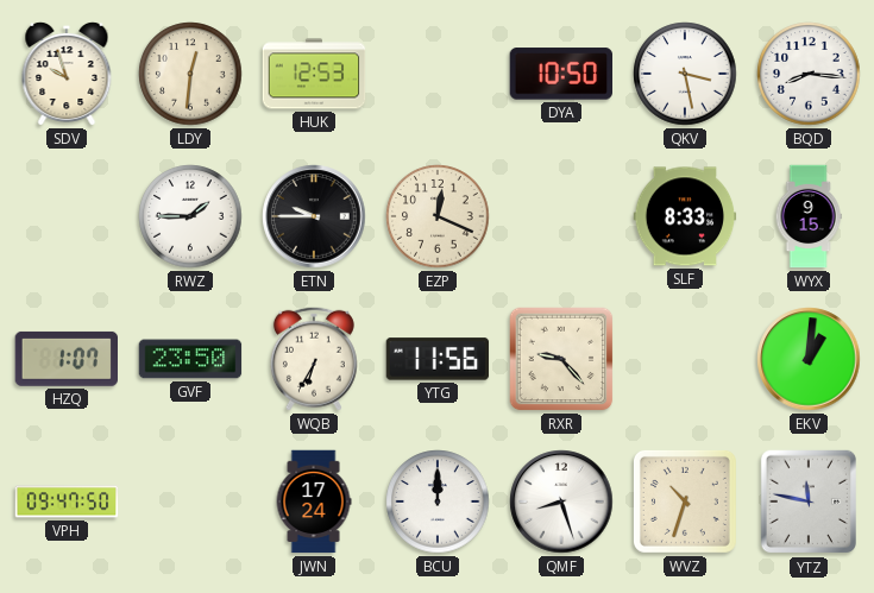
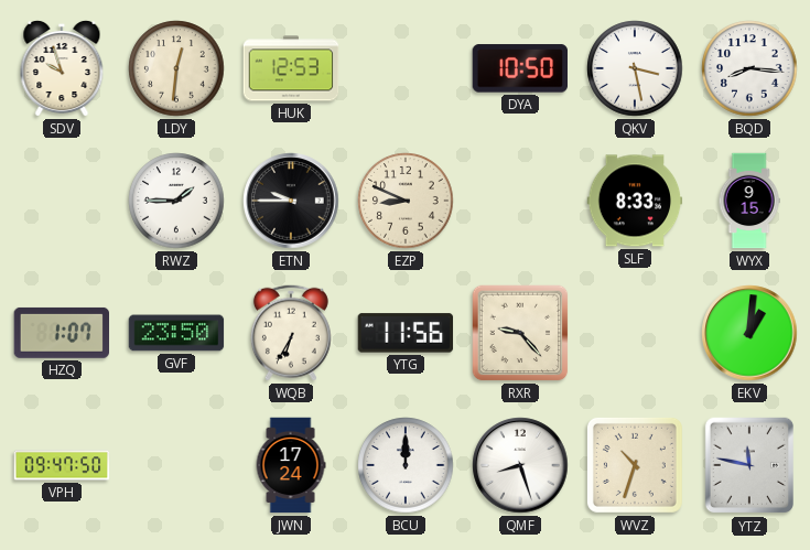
EZP: 12:19 -> 8:49
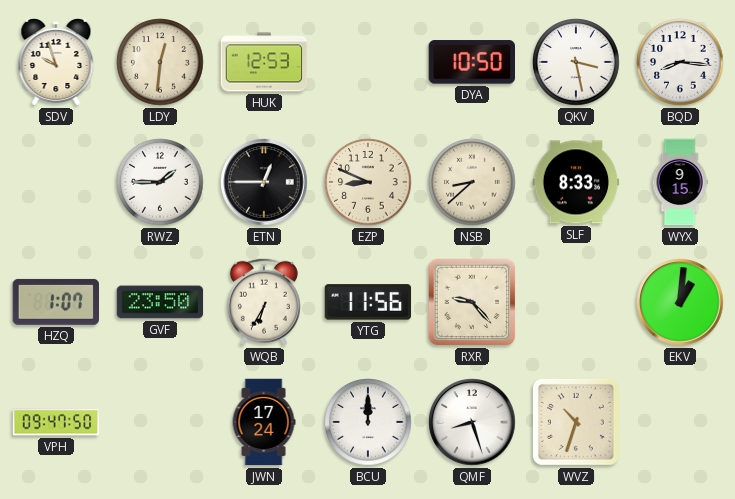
ETN: 9:45 -> 12:45
NSB: none -> 8:38
YTZ: 11:47 -> none
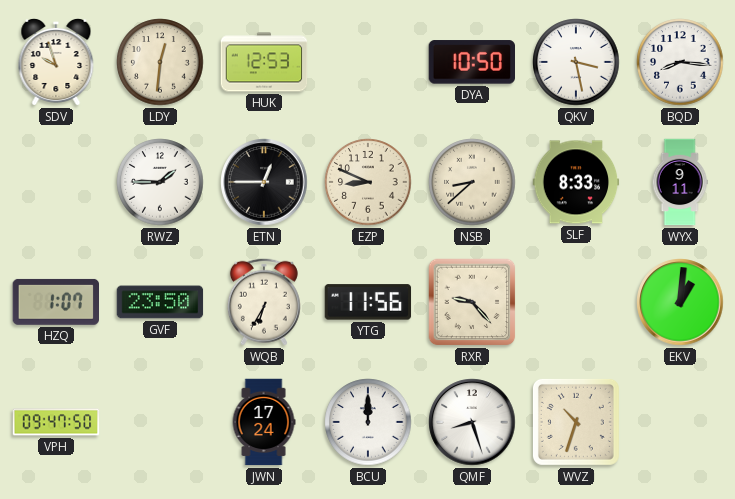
WYX: 9:15 -> 9:11
